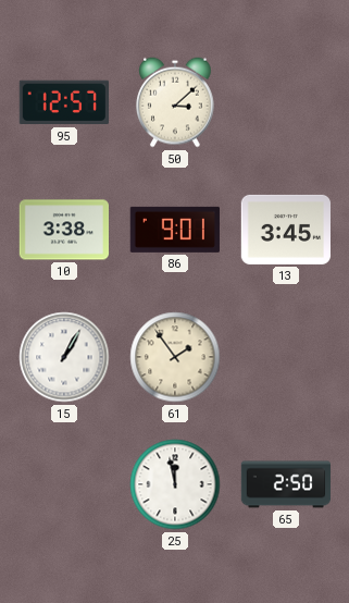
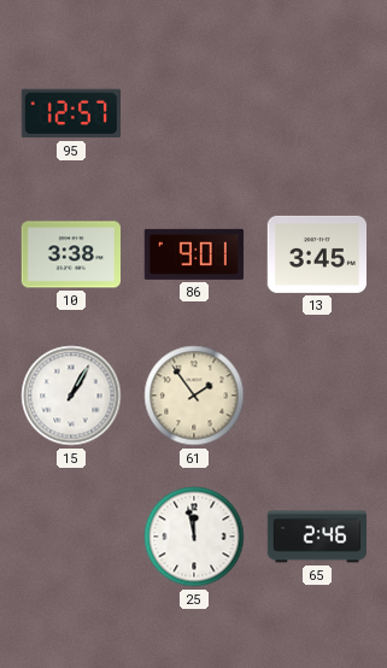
50: 3:08 -> none
65: 2:50 -> 2:46
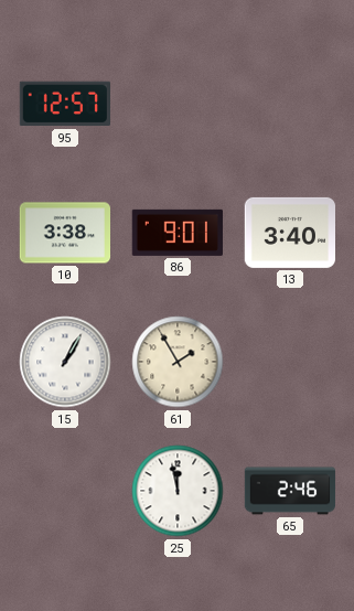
13: 3:45 -> 3:40
61: 1:54 -> 1:55
